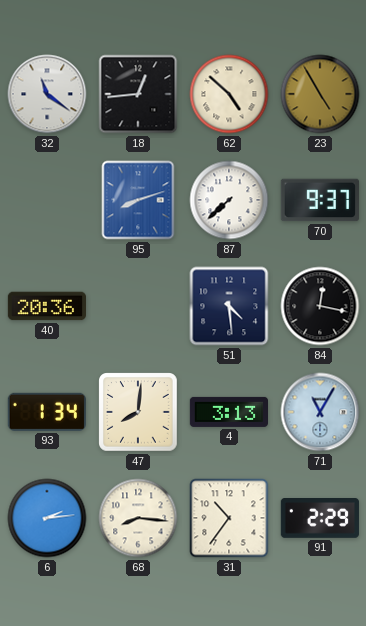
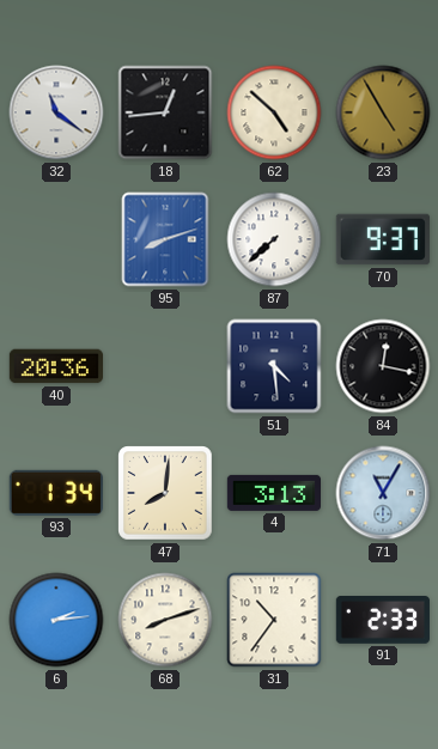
68: 8:16 -> 8:12
91: 2:29 -> 2:33
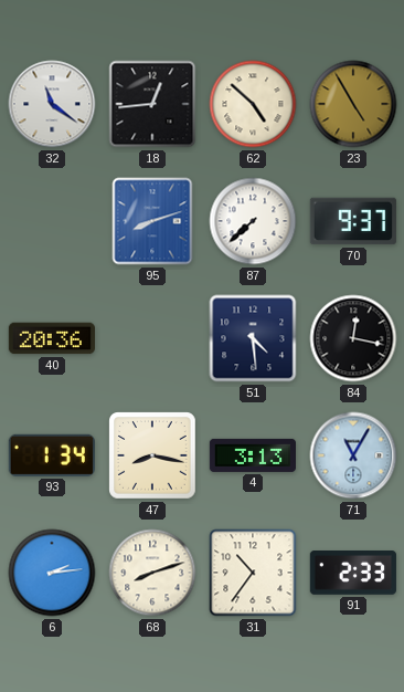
47: 8:01 -> 8:17
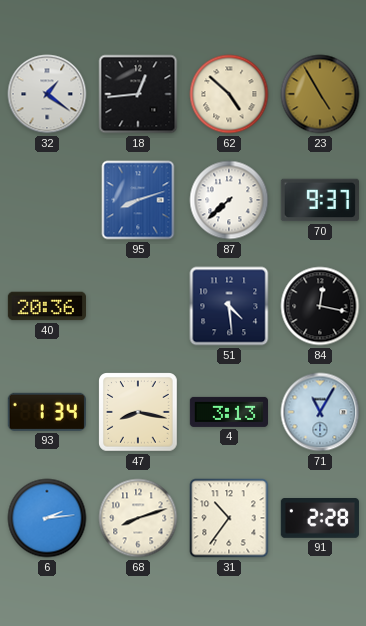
32: 11:21 -> 1:21
91: 2:33 -> 2:28
